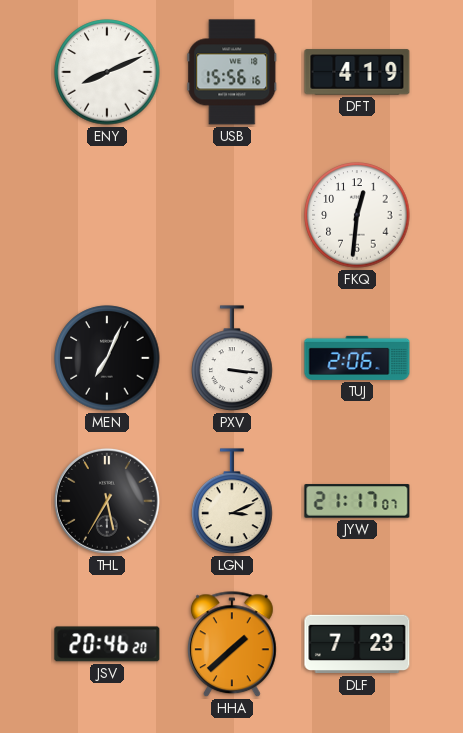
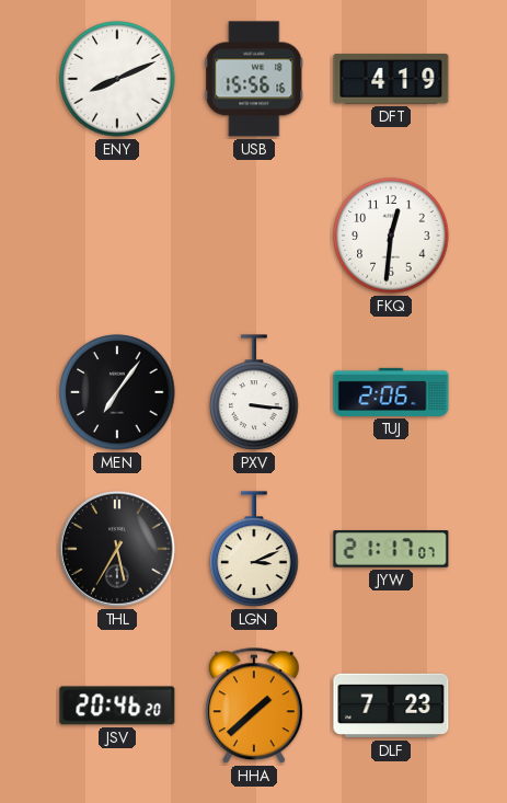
MEN: 7:04 -> 7:06
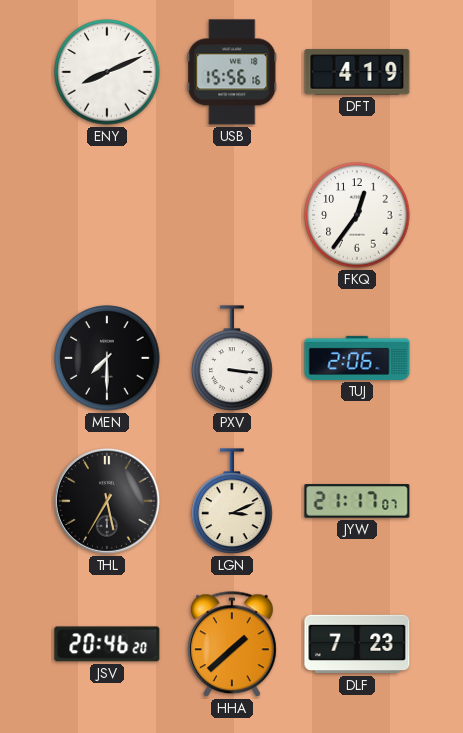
FKQ: 12:31 -> 12:36
MEN: 7:06 -> 7:30
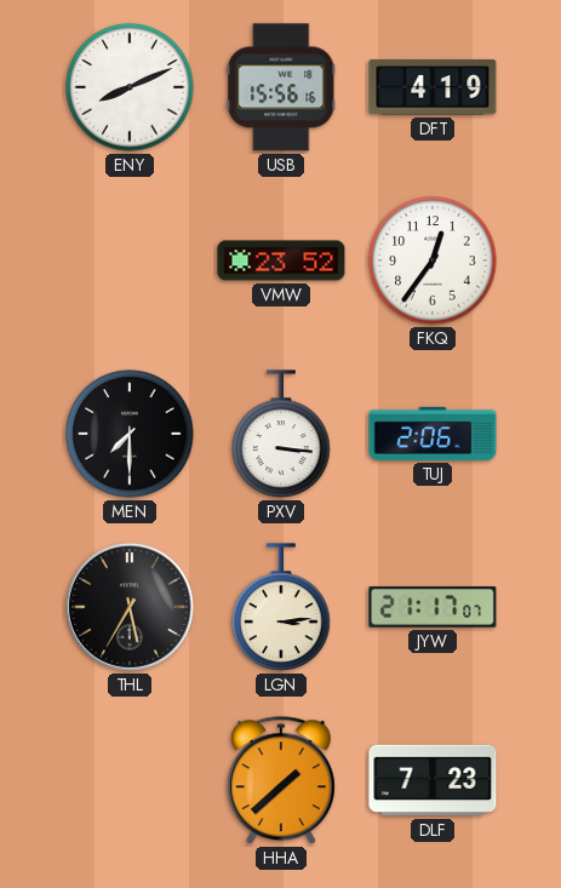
VMW: none -> 23:52
LGN: 3:11 -> 3:14
JSV: 20:46 -> none
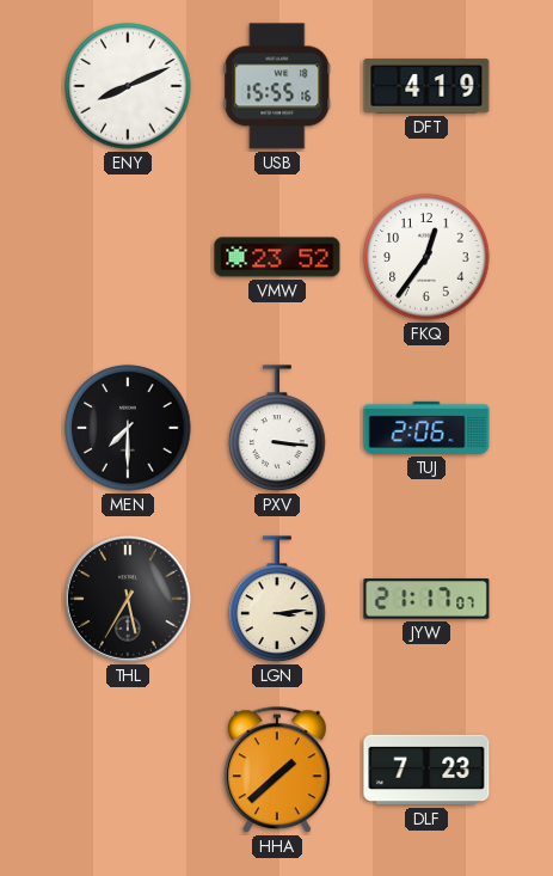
USB: 15:56 -> 15:55
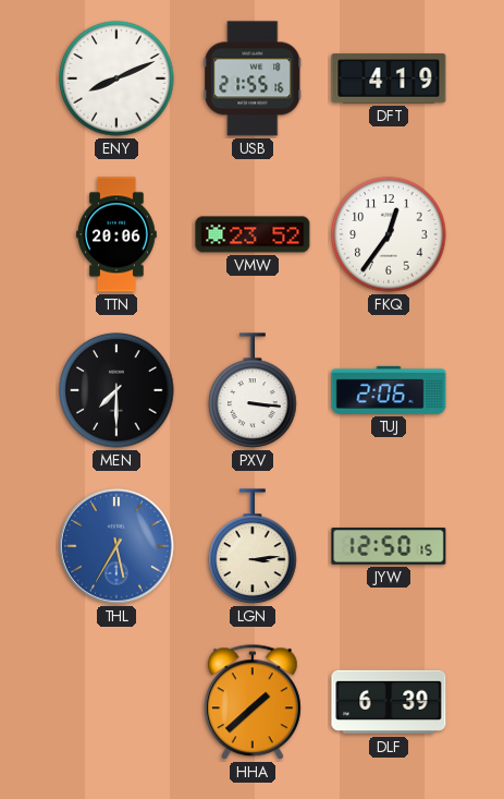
USB: 15:55 -> 21:55
TTN: none -> 20:06
THL dial: black -> blue
JYW: 21:17 -> 12:50
DLF: 7:23 -> 6:39
